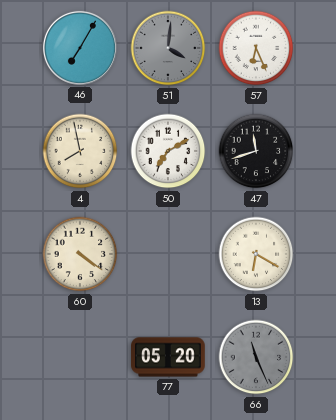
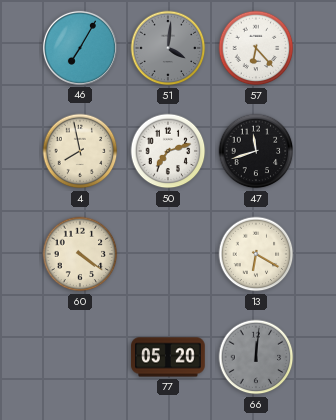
57: 6:26 -> 6:23
50: 7:10 -> 7:12
66: 11:26 -> 12:01
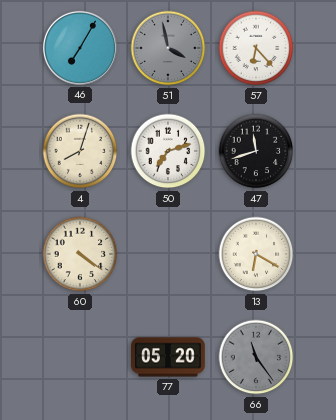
51: 4:01 -> 3:58
4: 7:58 -> 8:03
66: 12:01 -> 11:24
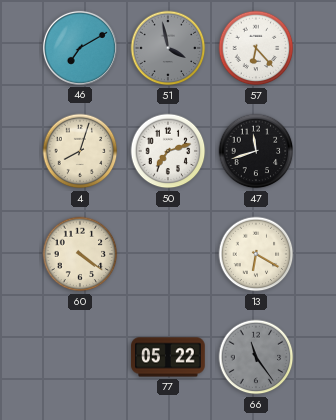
46: 7:05 -> 7:10
77: 05:20 -> 05:22
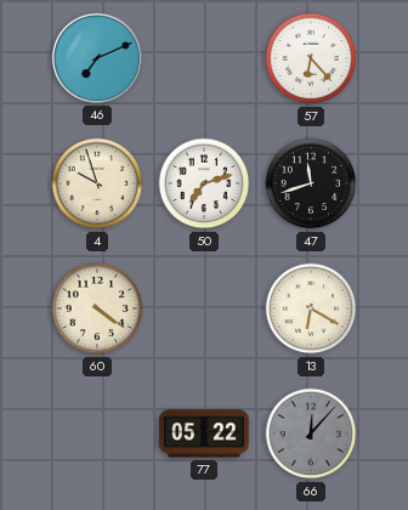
46: 7:10 -> 7:11
51: 3:58 -> none
4: 8:03 -> 9:57
66: 11:24 -> 12:07
